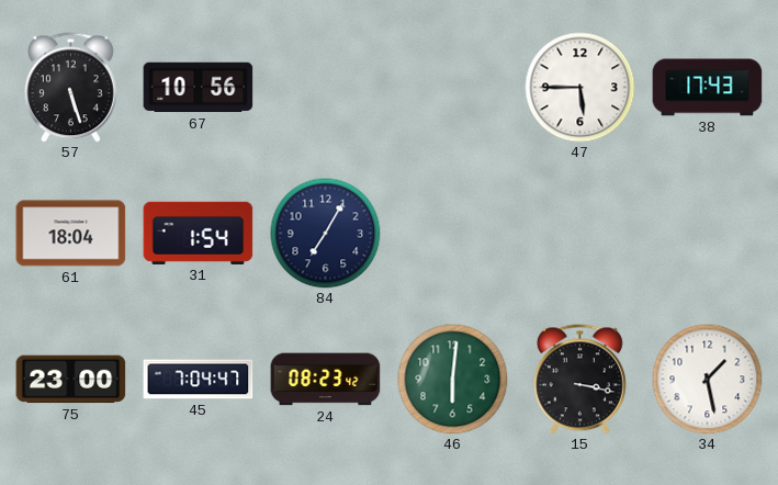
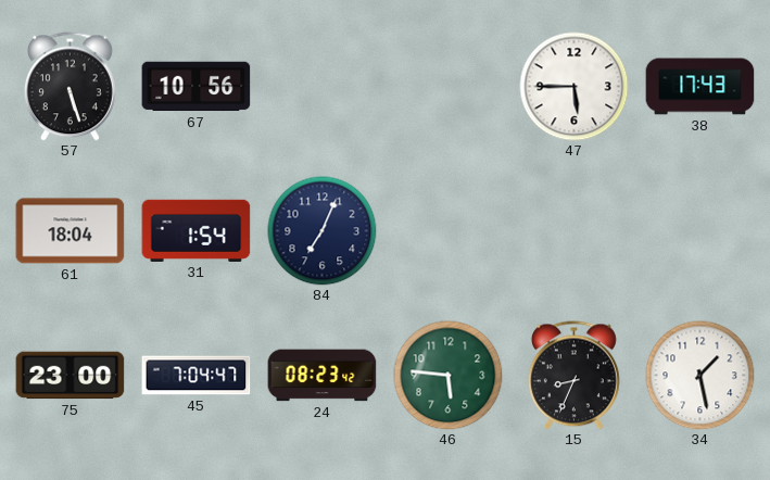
84: 7:05 -> 7:04
46: 6:01 -> 5:46
15: 3:17 -> 8:34
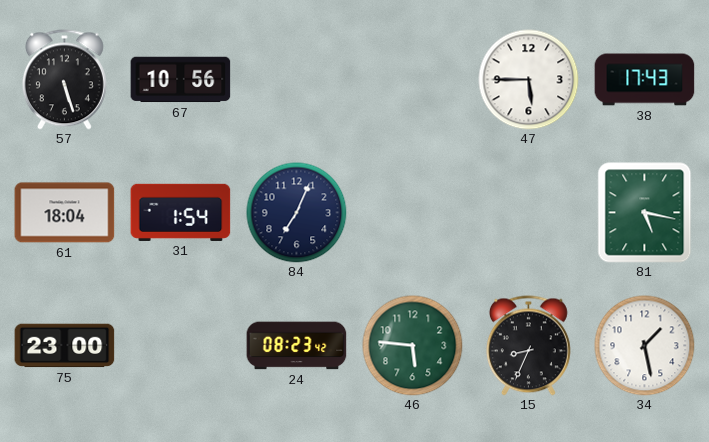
81: none -> 5:17
45: 7:04 -> none
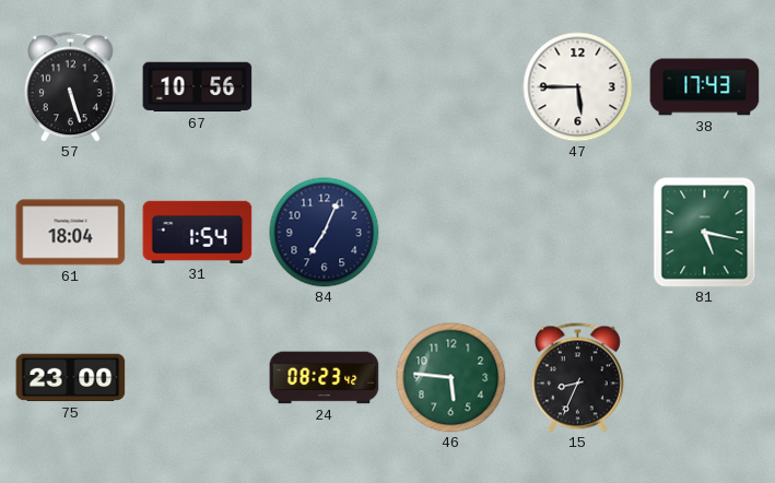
34: 1:28 -> none
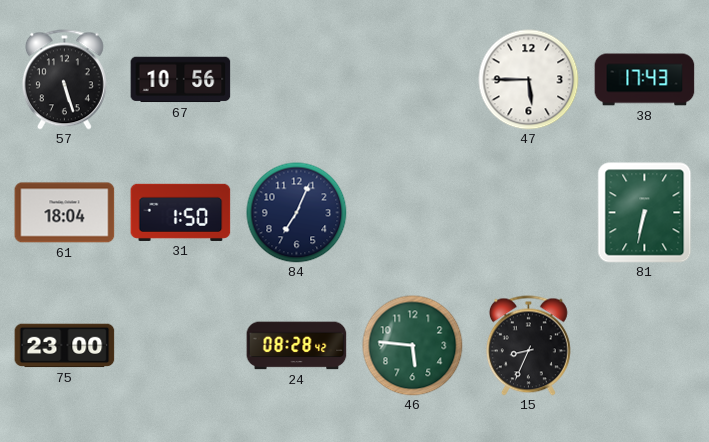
31: 1:54 -> 1:50
81: 5:17 -> 6:32
24: 08:23 -> 08:28
